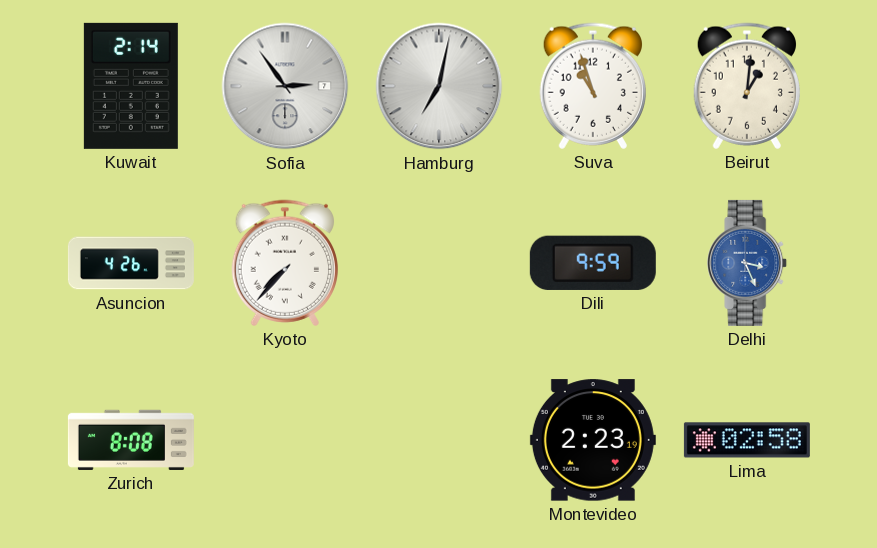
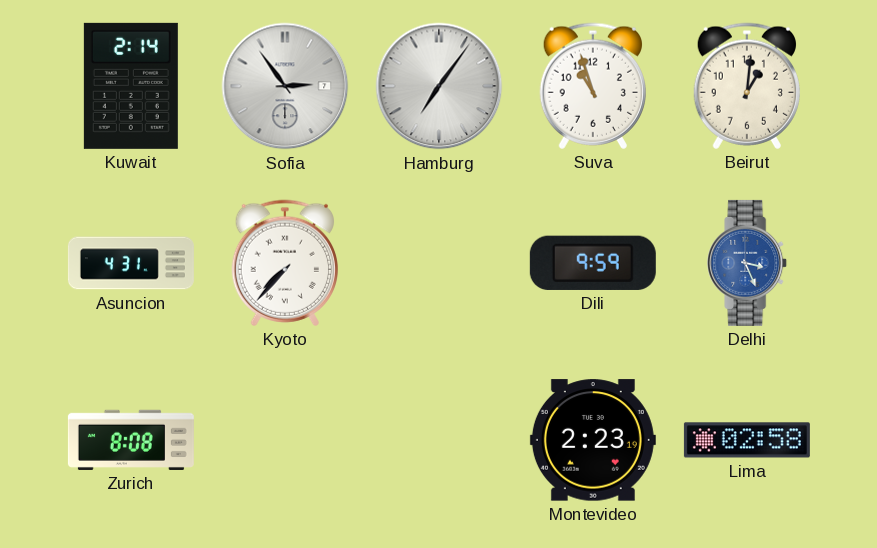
Hamburg: 7:02 -> 7:06
Asuncion: 4:26 -> 4:31
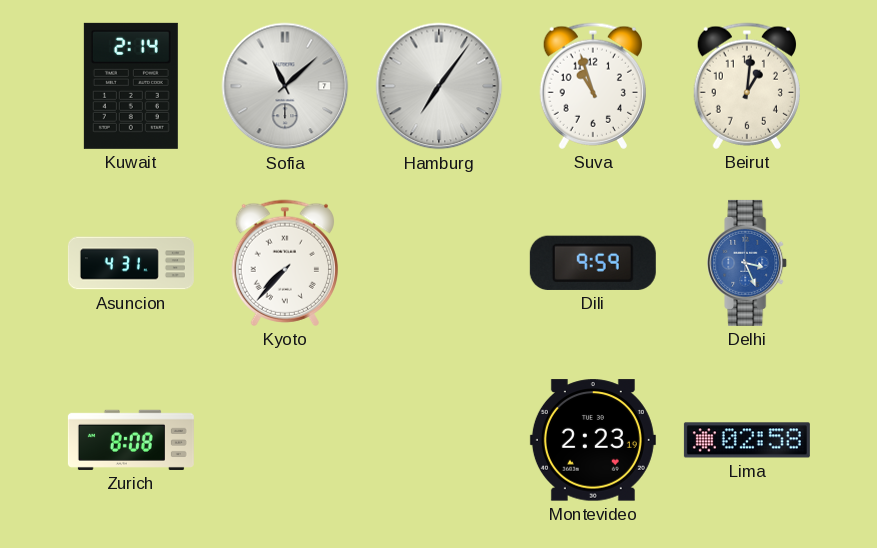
Sofia: 2:54 -> 11:08
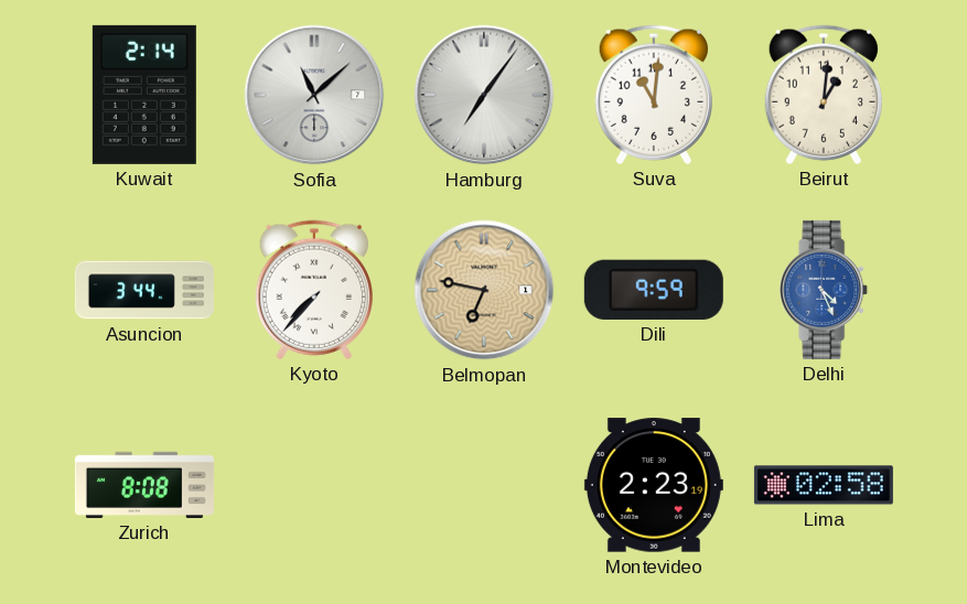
Suva: 10:57 -> 11:01
Asuncion: 4:31 -> 3:44
Belmopan: none -> 6:47
Delhi: 3:26 -> 4:26
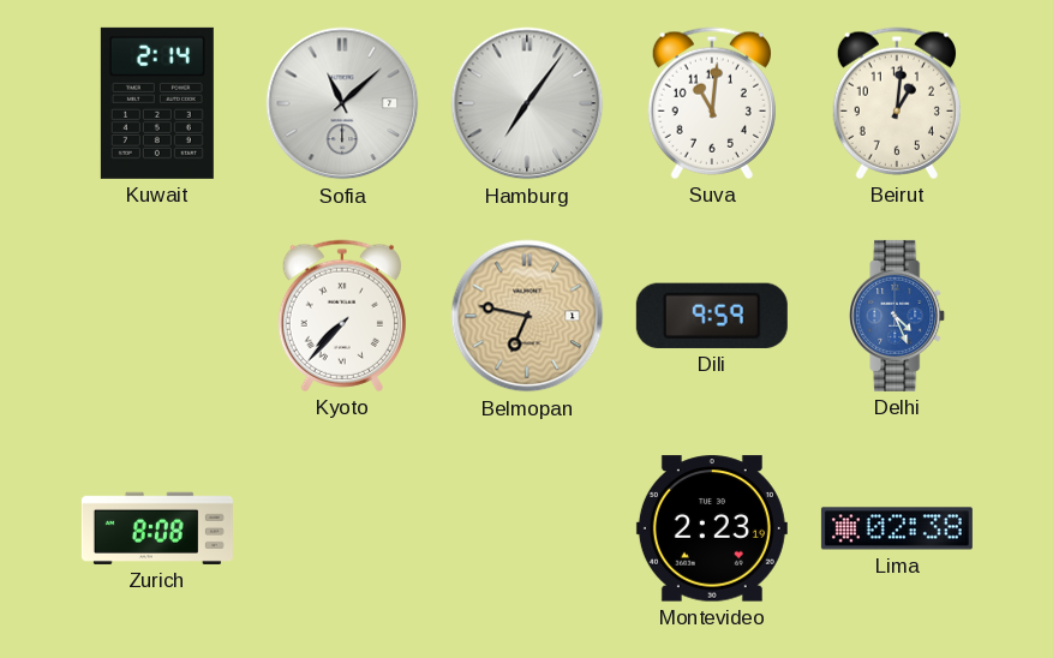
Asuncion: 3:44 -> none
Lima: 02:58 -> 02:38
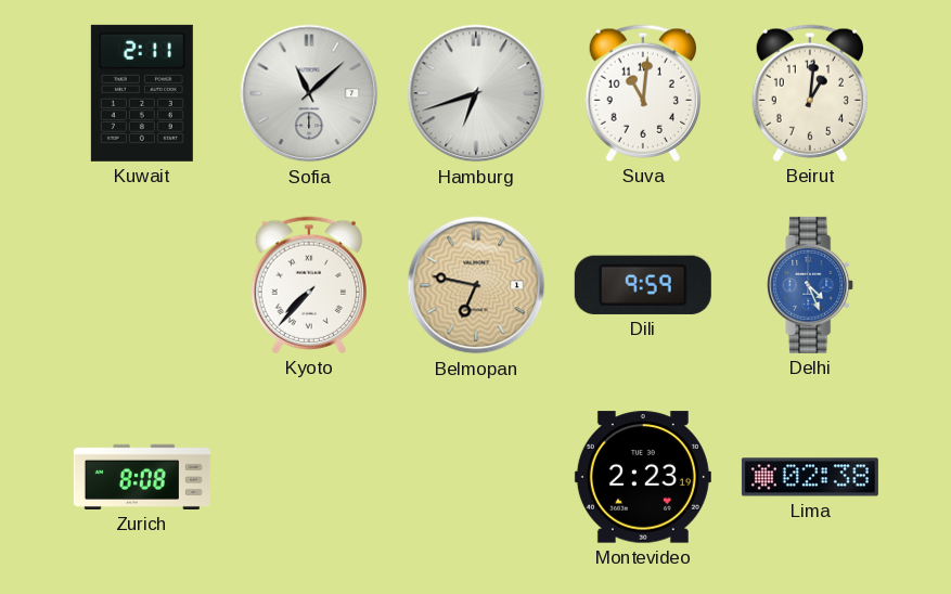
Kuwait: 2:14 -> 2:11
Hamburg: 7:06 -> 6:42
